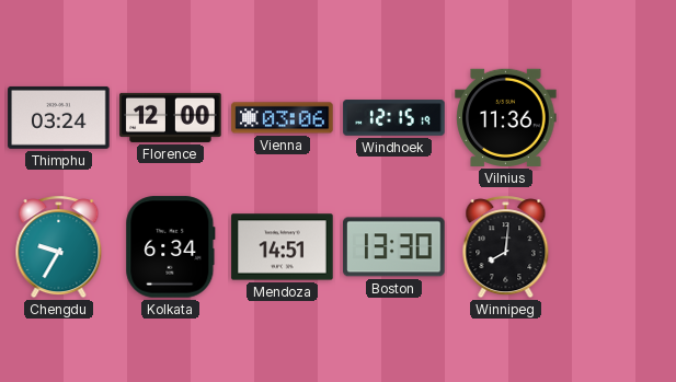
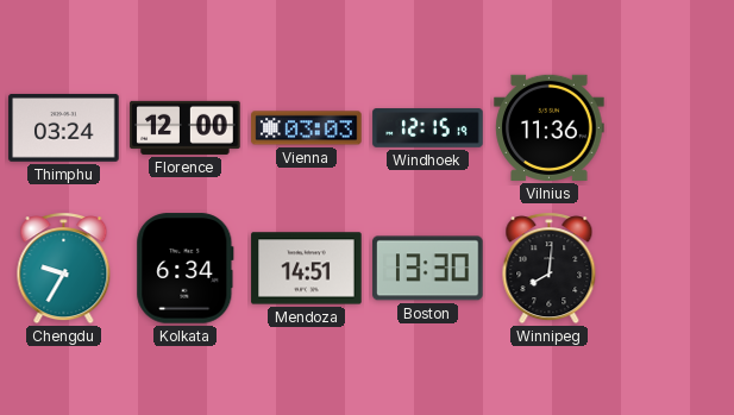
Vienna: 03:06 -> 03:03
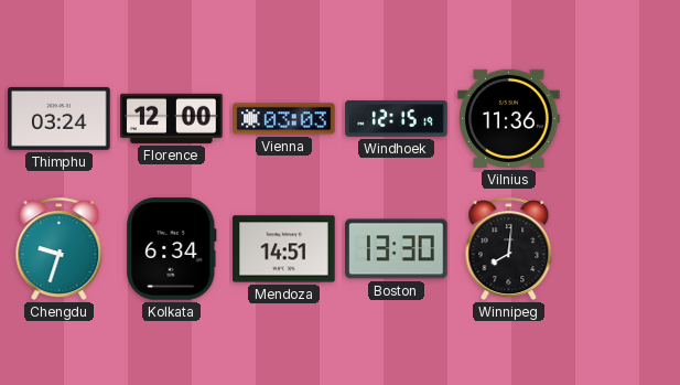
Chengdu: 9:35 -> 9:33
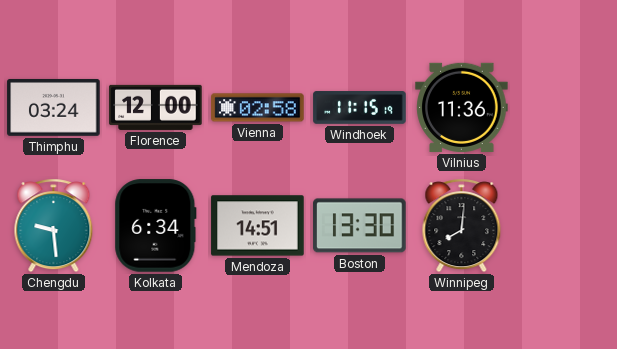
Vienna: 03:03 -> 02:58
Windhoek: 12:15 -> 11:15
Chengdu: 9:33 -> 9:29
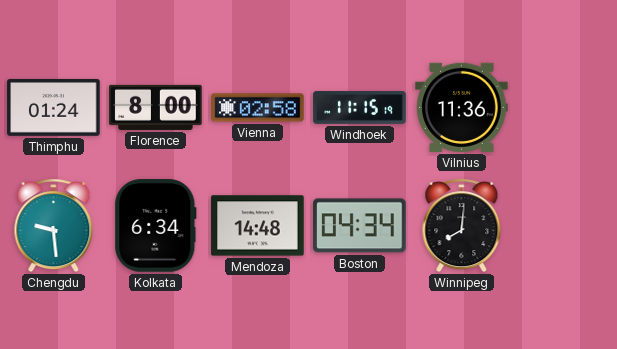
Thimphu: 03:24 -> 01:24
Florence: 12:00 -> 8:00
Mendoza: 14:51 -> 14:48
Boston: 13:30 -> 04:34
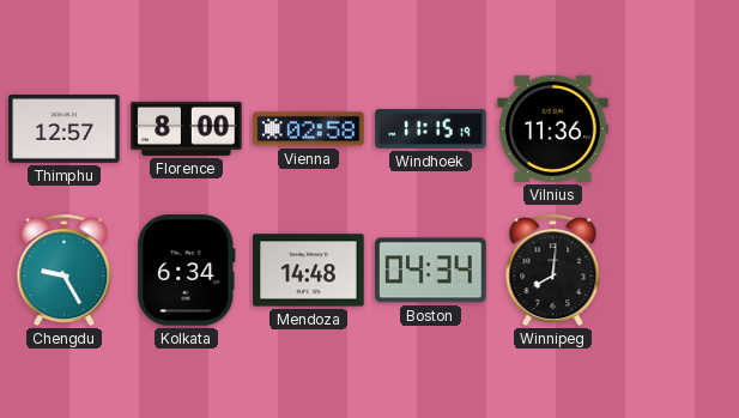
Thimphu: 01:24 -> 12:57
Chengdu: 9:29 -> 9:25
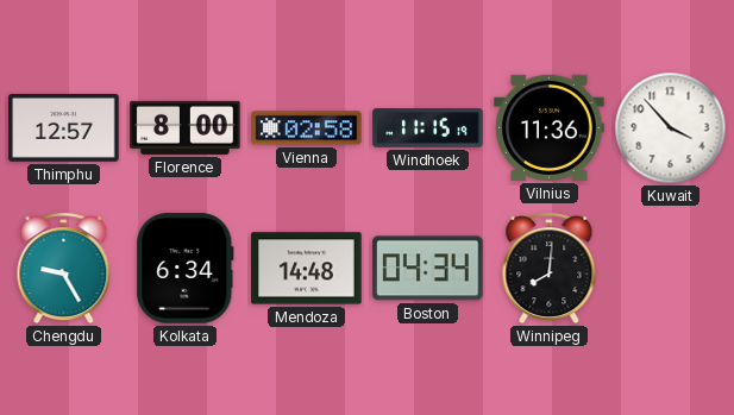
Kuwait: none -> 3:53
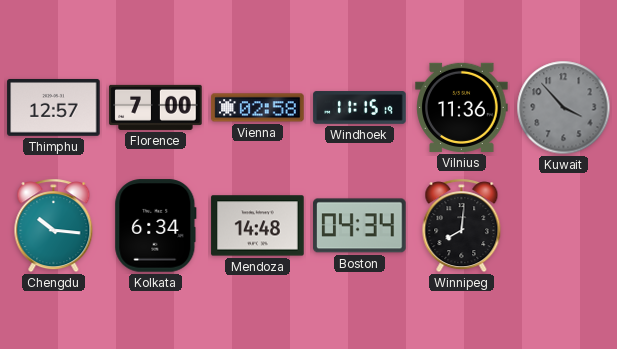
Florence: 8:00 -> 7:00
Kuwait dial: white -> grey
Chengdu: 9:25 -> 10:16
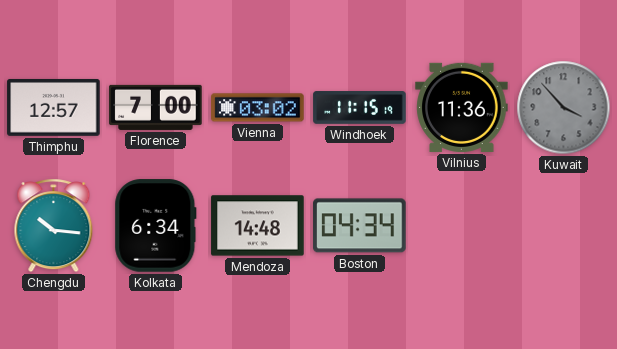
Vienna: 02:58 -> 03:02
Winnipeg: 8:01 -> none
